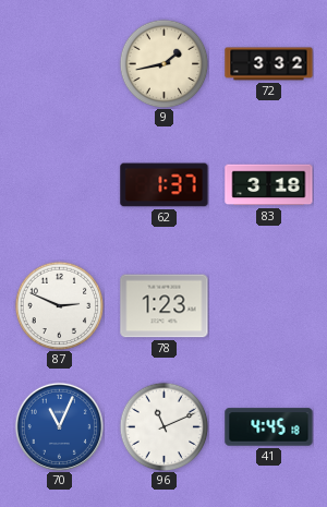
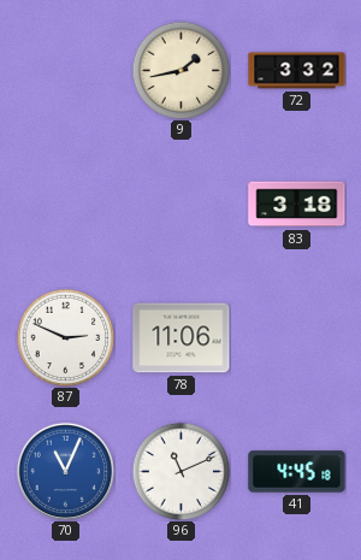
62: 1:37 -> none
78: 1:23 -> 11:06
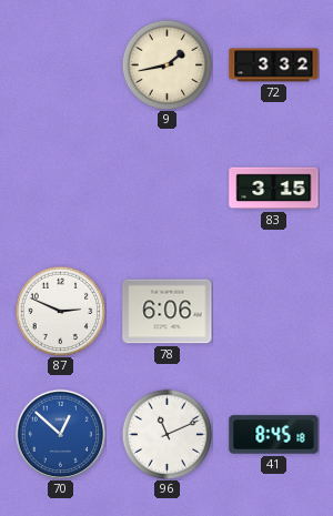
83: 3:18 -> 3:15
78: 11:06 -> 6:06
70: 11:04 -> 12:52
41: 4:45 -> 8:45
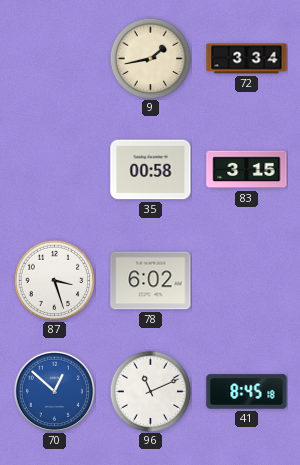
72: 3:32 -> 3:34
35: none -> 00:58
87: 2:49 -> 3:27
78: 6:06 -> 6:02
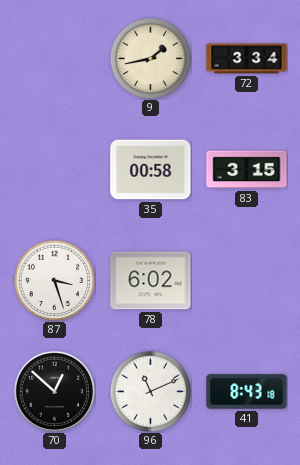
70 dial: blue -> black
41: 8:45 -> 8:43
